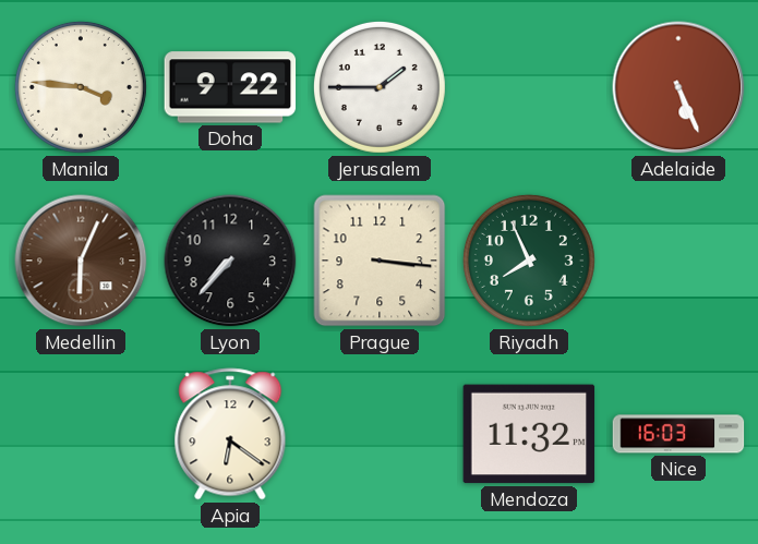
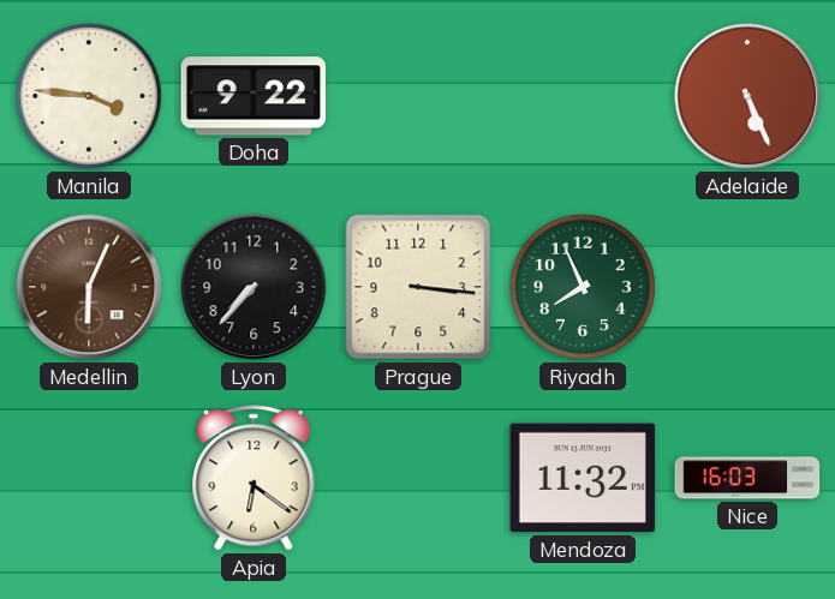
Jerusalem: 1:45 -> none
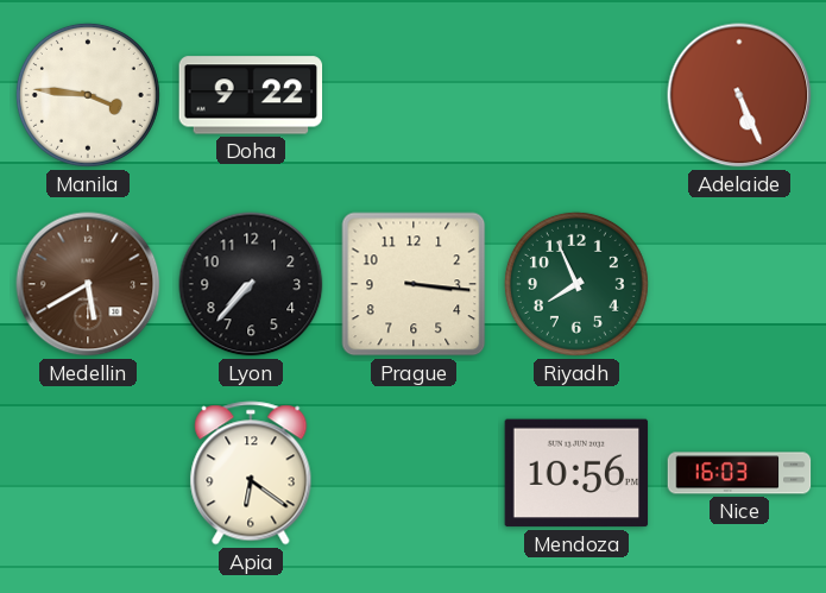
Medellin: 6:04 -> 5:40
Mendoza: 11:32 -> 10:56
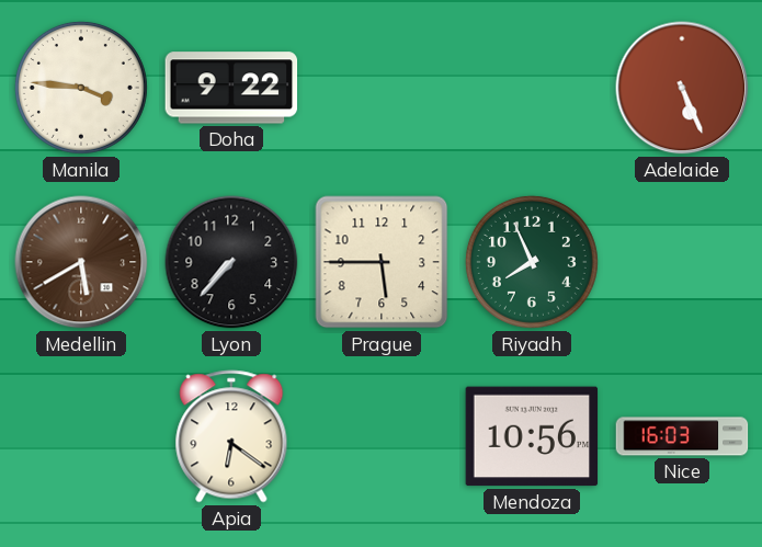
Prague: 3:16 -> 5:45
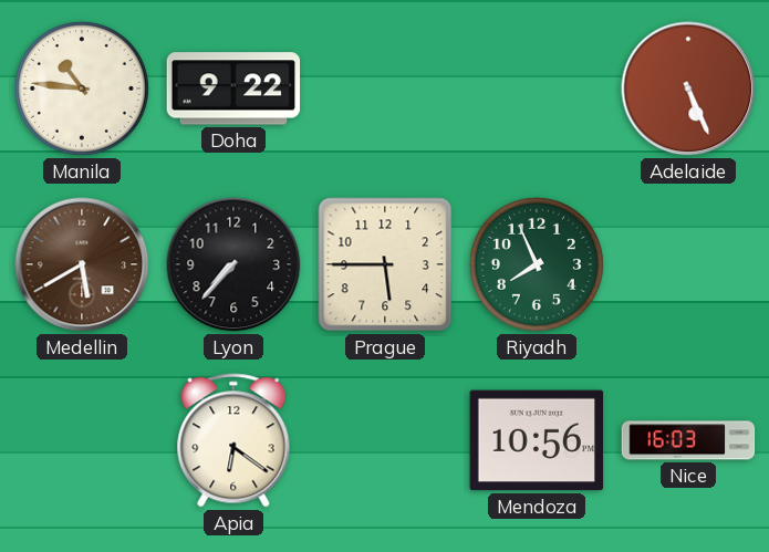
Manila: 3:46 -> 10:46
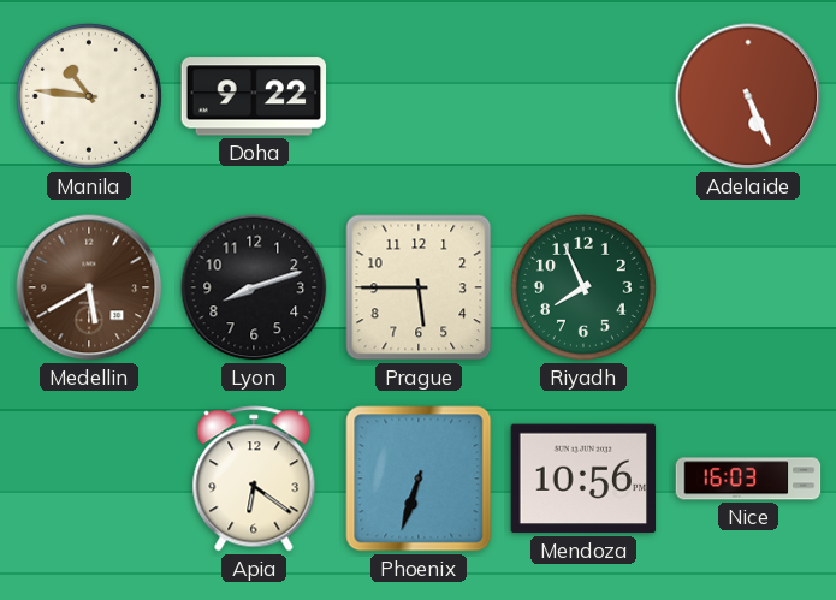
Lyon: 7:37 -> 8:12
Phoenix: none -> 6:33
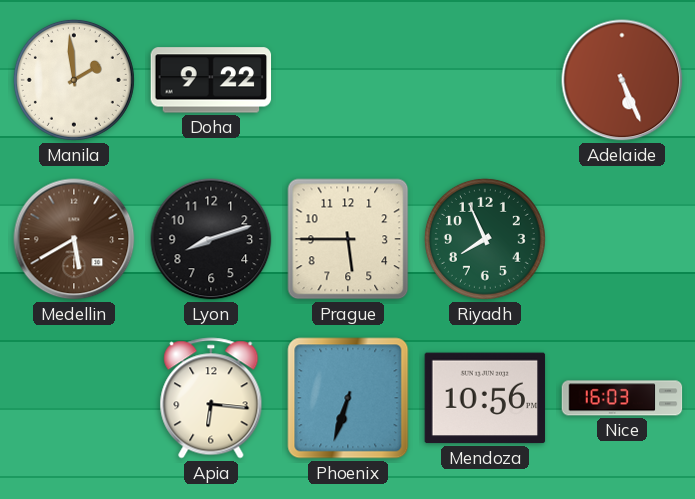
Manila: 10:46 -> 1:59
Apia: 6:21 -> 6:16
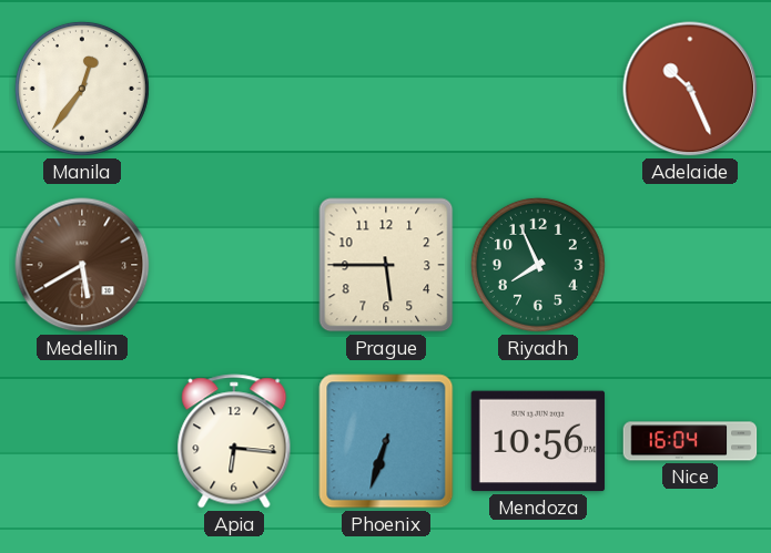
Manila: 1:59 -> 12:36
Doha: 9:22 -> none
Adelaide: 5:26 -> 10:26
Lyon: 8:12 -> none
Nice: 16:03 -> 16:04
